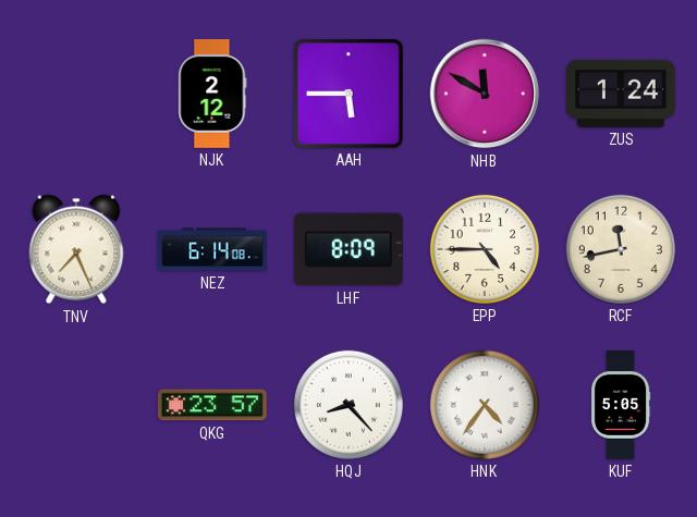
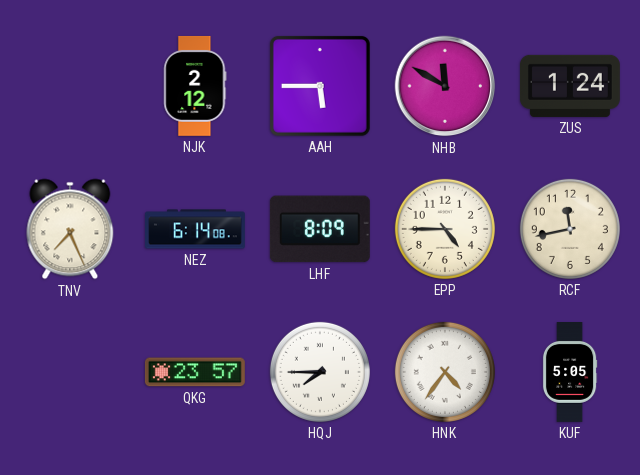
HQJ: 8:23 -> 7:45
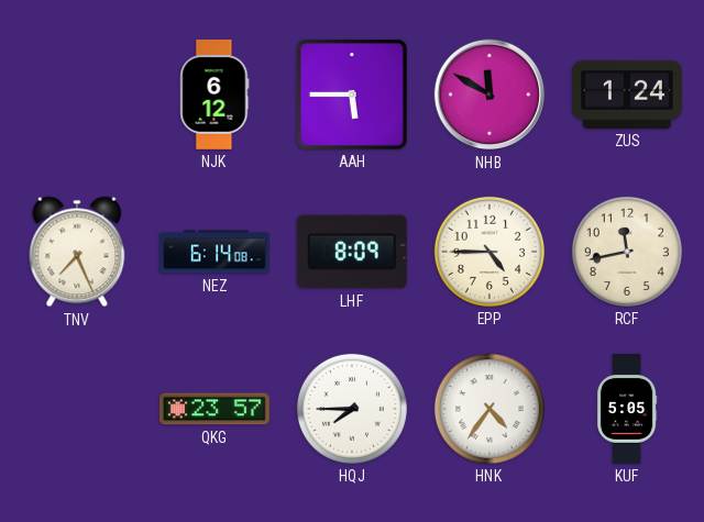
NJK: 2:12 -> 6:12
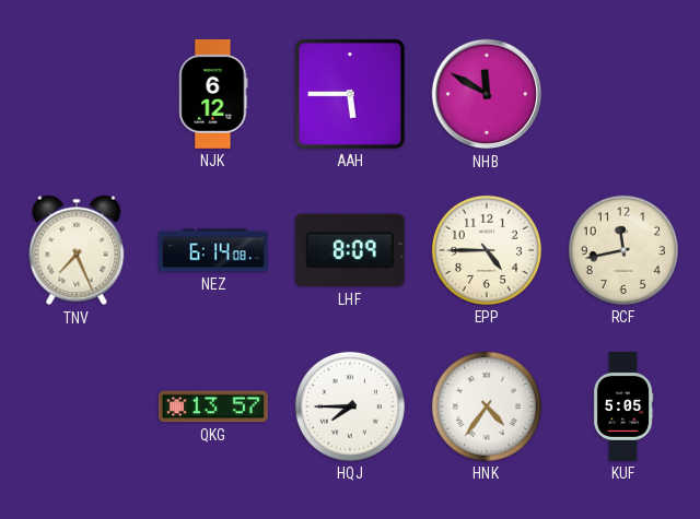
ZUS: 1:24 -> none
QKG: 23:57 -> 13:57
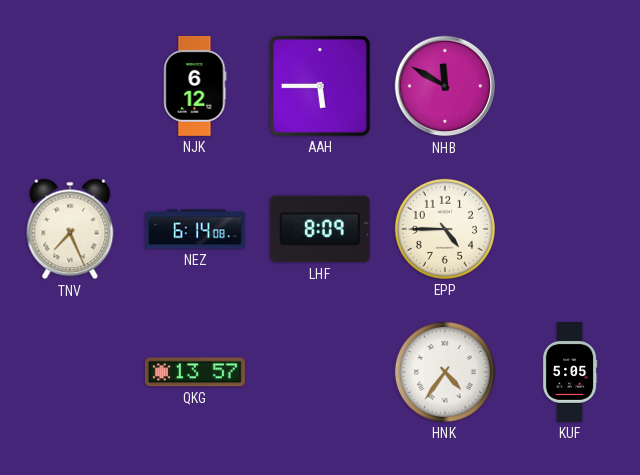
RCF: 11:43 -> none
HQJ: 7:45 -> none
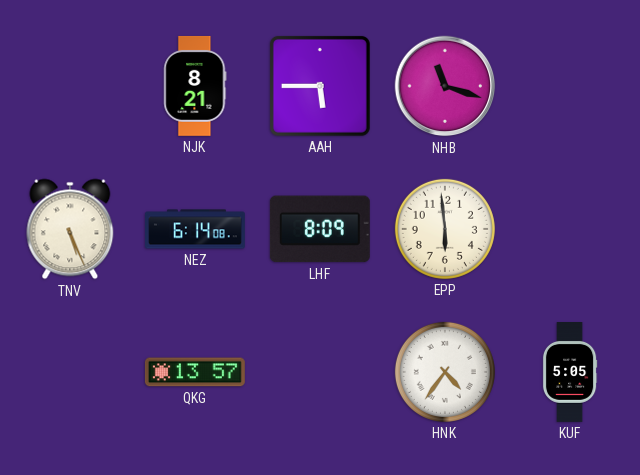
NJK: 6:12 -> 8:21
NHB: 11:50 -> 11:18
TNV: 7:26 -> 5:26
EPP: 4:45 -> 5:59
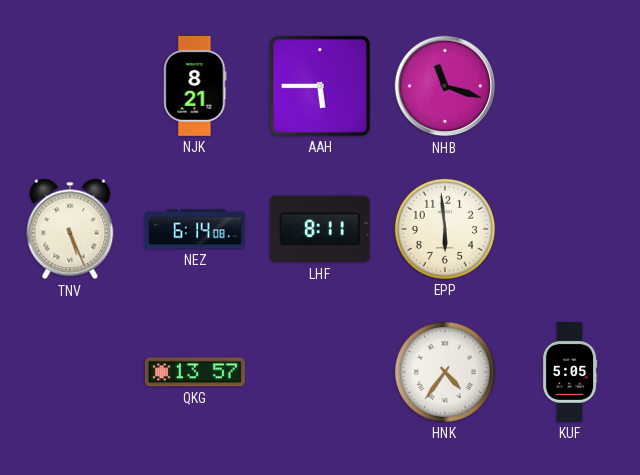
LHF: 8:09 -> 8:11
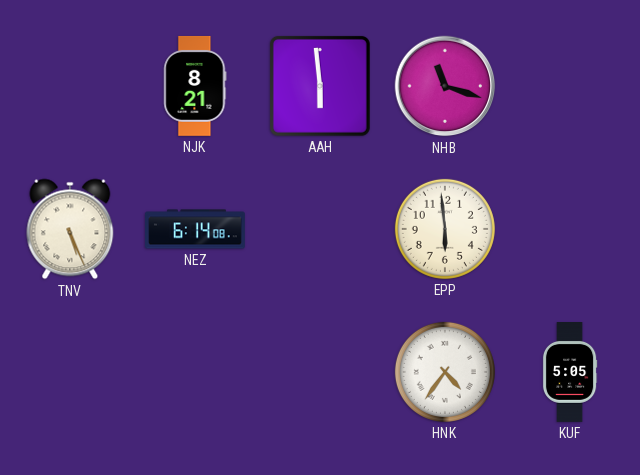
AAH: 5:45 -> 5:59
LHF: 8:11 -> none
QKG: 13:57 -> none
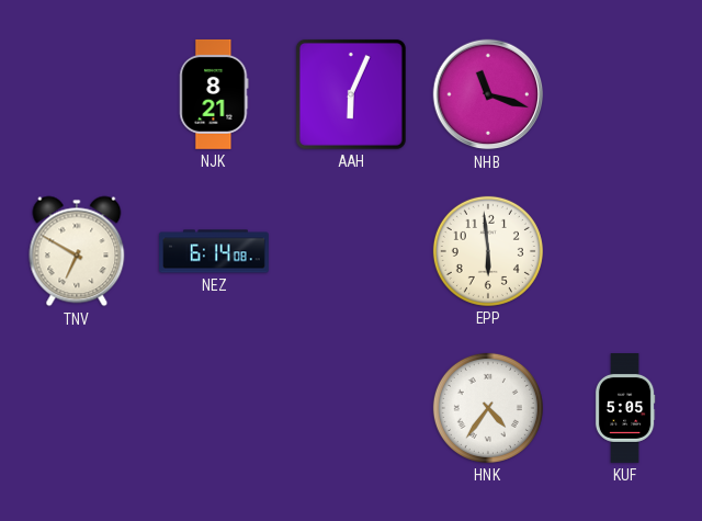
AAH: 5:59 -> 6:04
TNV: 5:26 -> 6:50
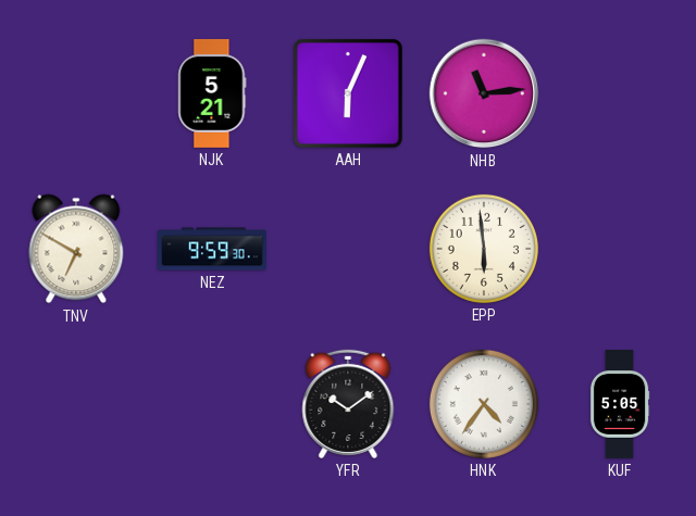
NJK: 8:21 -> 5:21
NHB: 11:18 -> 11:14
NEZ: 6:14 -> 9:59
YFR: none -> 10:09
